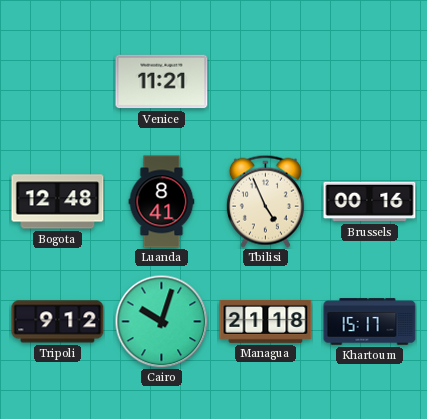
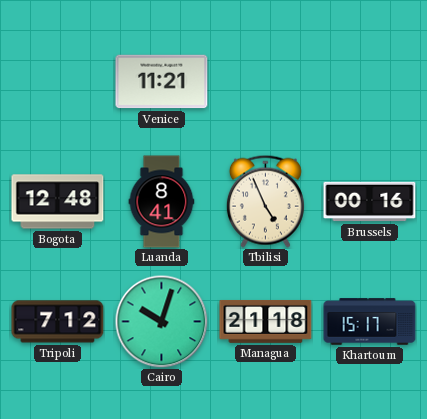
Tripoli: 9:12 -> 7:12
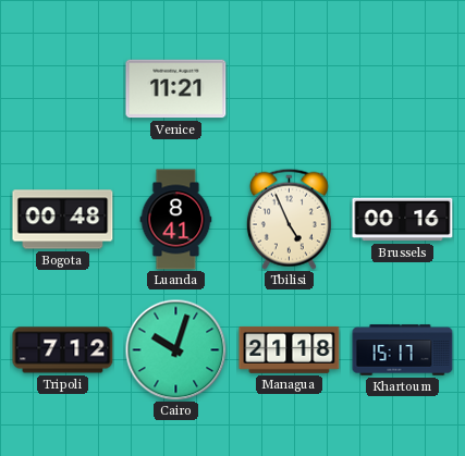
Bogota: 12:48 -> 00:48
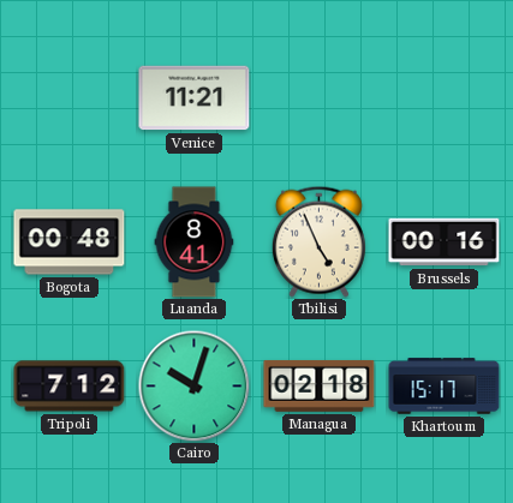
Managua: 21:18 -> 02:18
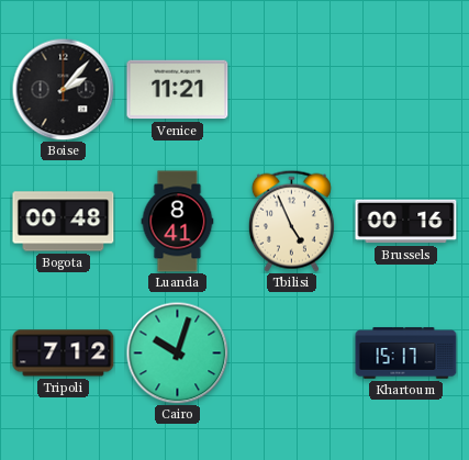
Boise: none -> 2:07
Managua: 02:18 -> none
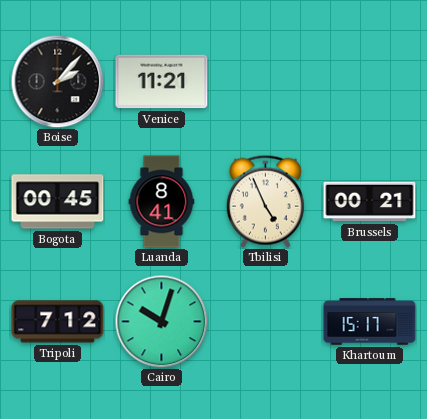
Bogota: 00:48 -> 00:45
Brussels: 00:16 -> 00:21
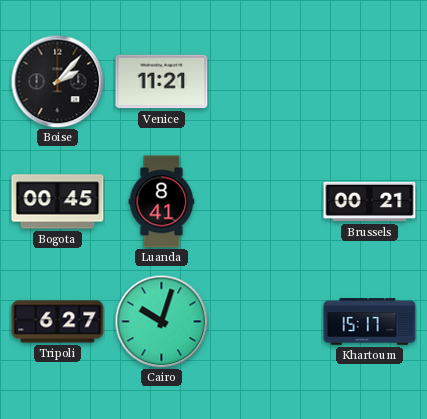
Tbilisi: 4:56 -> none
Tripoli: 7:12 -> 6:27
